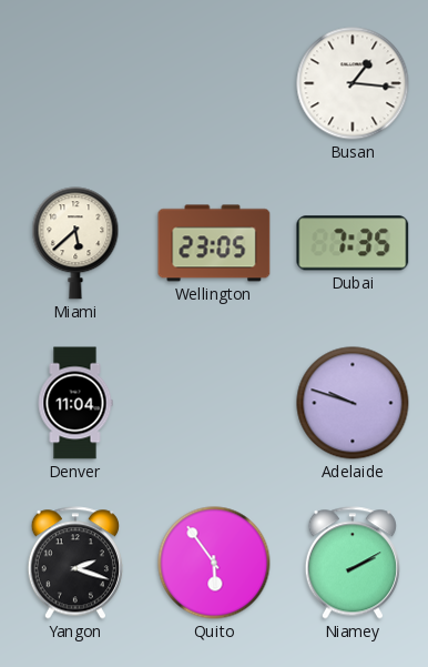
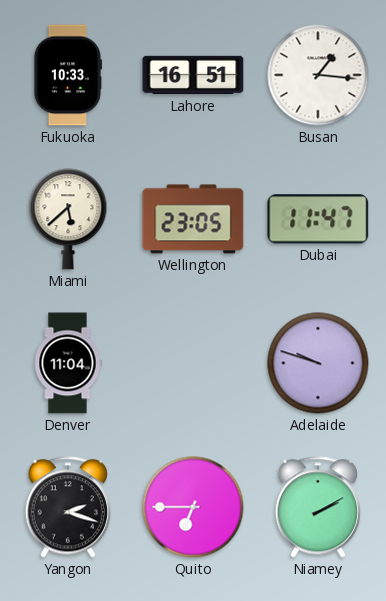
Fukuoka: none -> 10:33
Lahore: none -> 16:51
Dubai: 7:35 -> 11:47
Quito: 5:54 -> 6:45
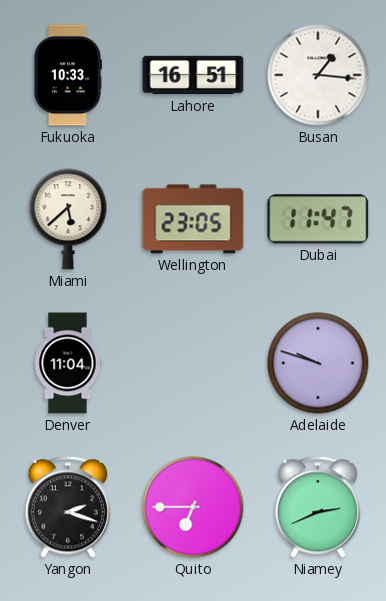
Niamey: 2:10 -> 2:41
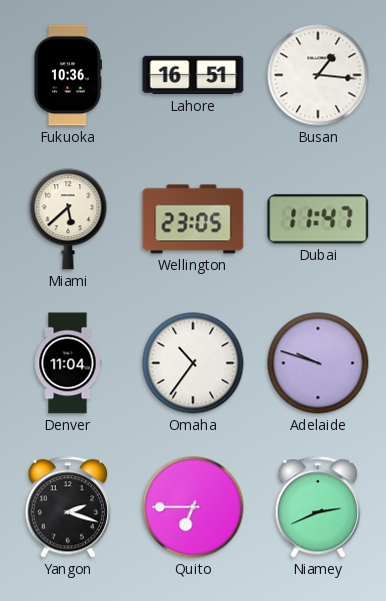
Fukuoka: 10:33 -> 10:36
Omaha: none -> 10:36
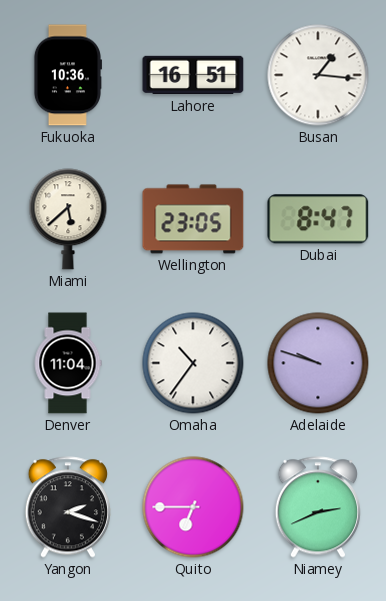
Dubai: 11:47 -> 8:47
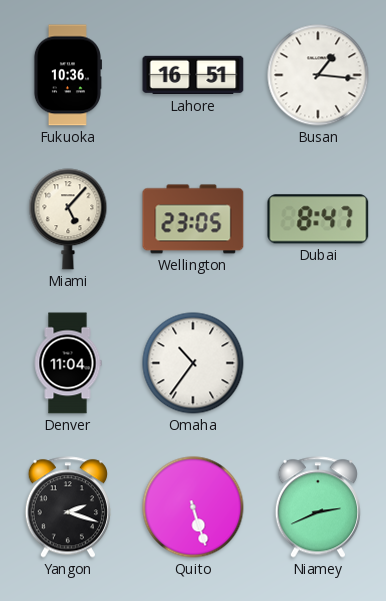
Miami: 5:38 -> 5:07
Adelaide: 9:48 -> none
Quito: 6:45 -> 5:27
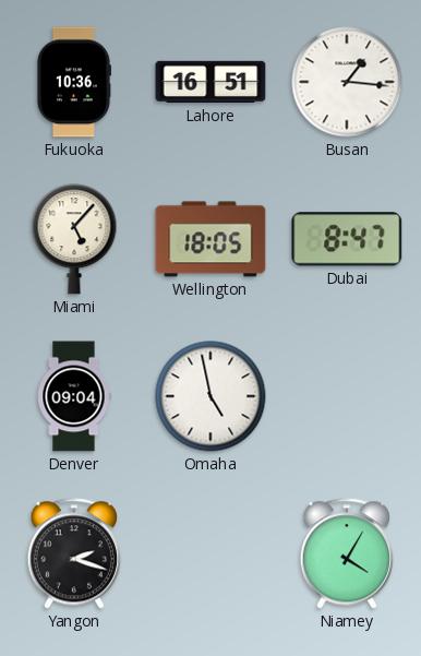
Wellington: 23:05 -> 18:05
Denver: 11:04 -> 09:04
Omaha: 10:36 -> 4:58
Quito: 5:27 -> none
Niamey: 2:41 -> 4:05
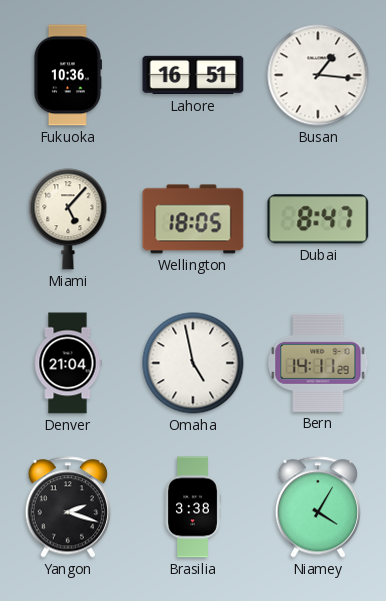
Denver: 09:04 -> 21:04
Bern: none -> 14:11
Brasilia: none -> 3:38
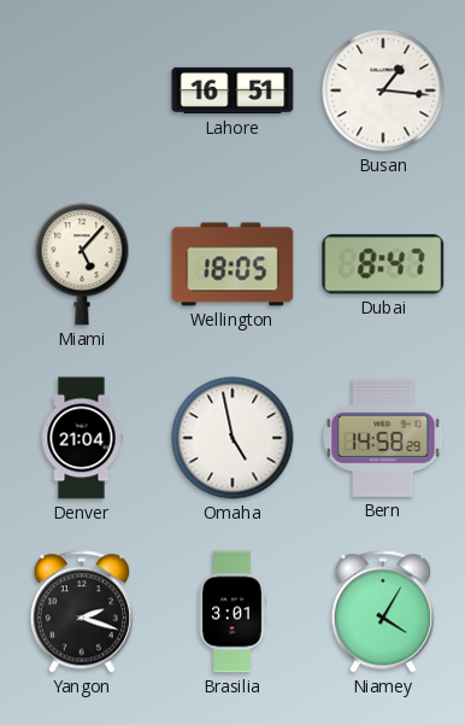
Fukuoka: 10:36 -> none
Bern: 14:11 -> 14:58
Brasilia: 3:38 -> 3:01
